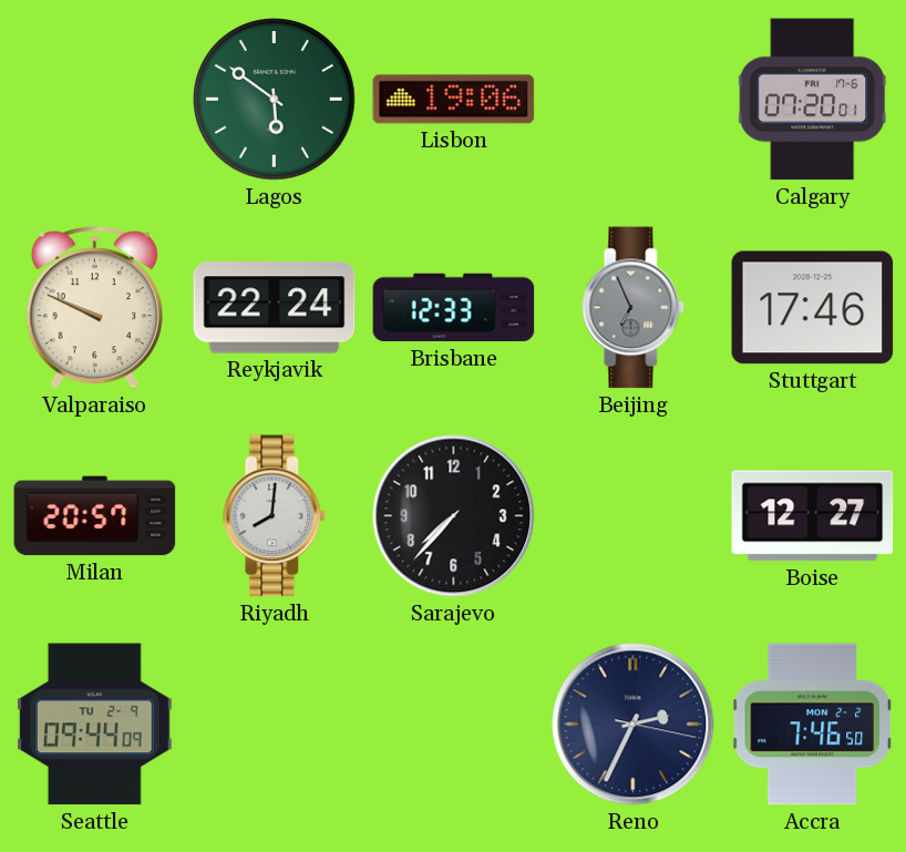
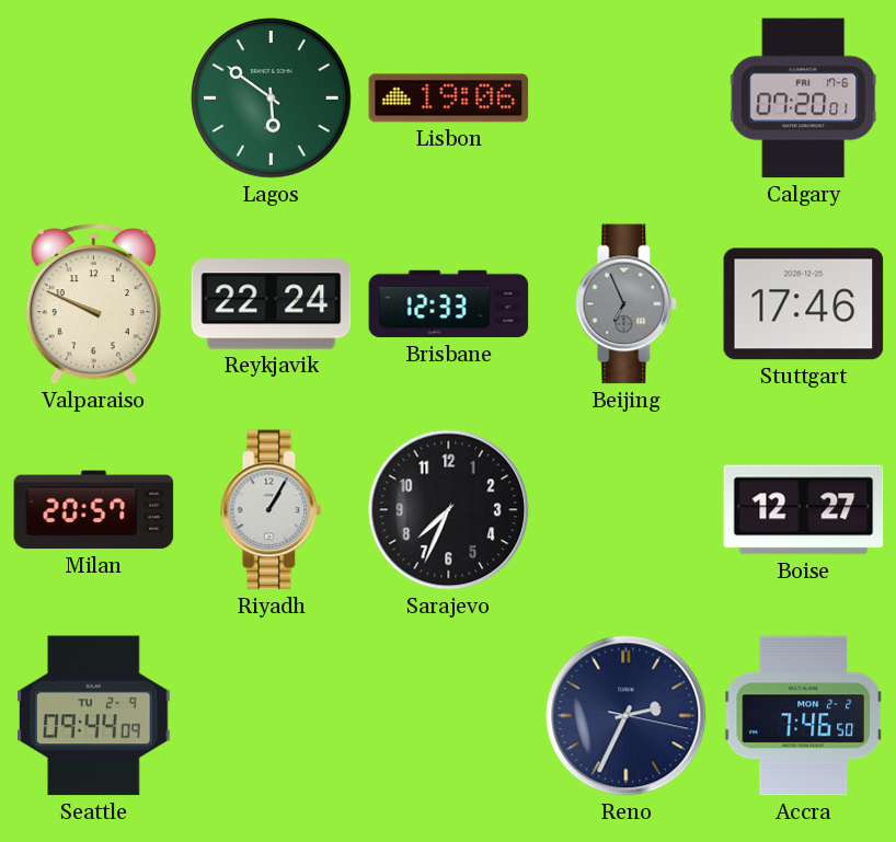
Riyadh: 8:01 -> 1:05
Sarajevo: 7:37 -> 7:34
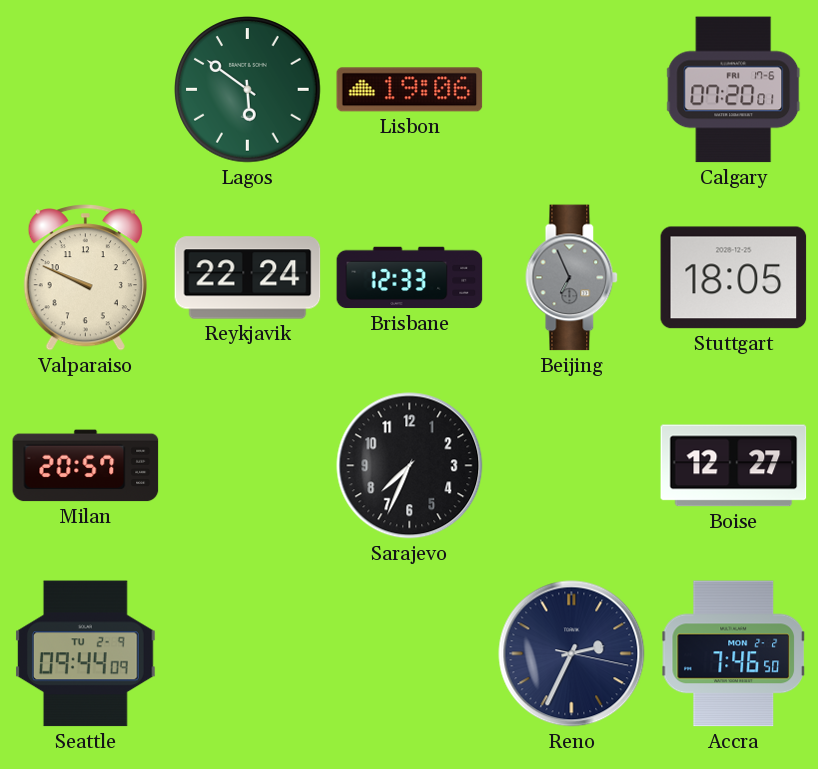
Stuttgart: 17:46 -> 18:05
Riyadh: 1:05 -> none
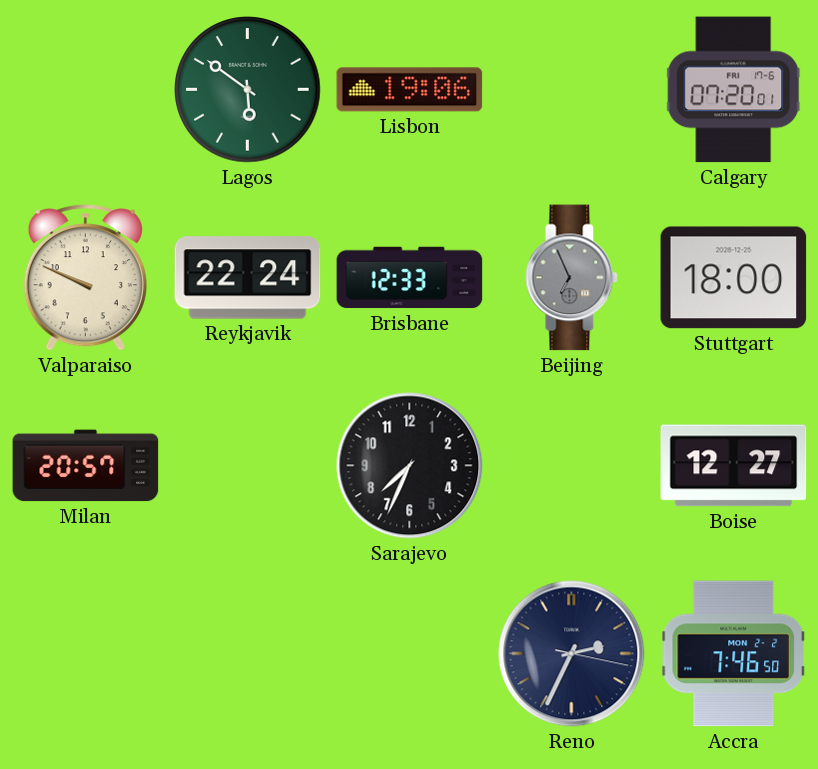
Stuttgart: 18:05 -> 18:00
Seattle: 09:44 -> none
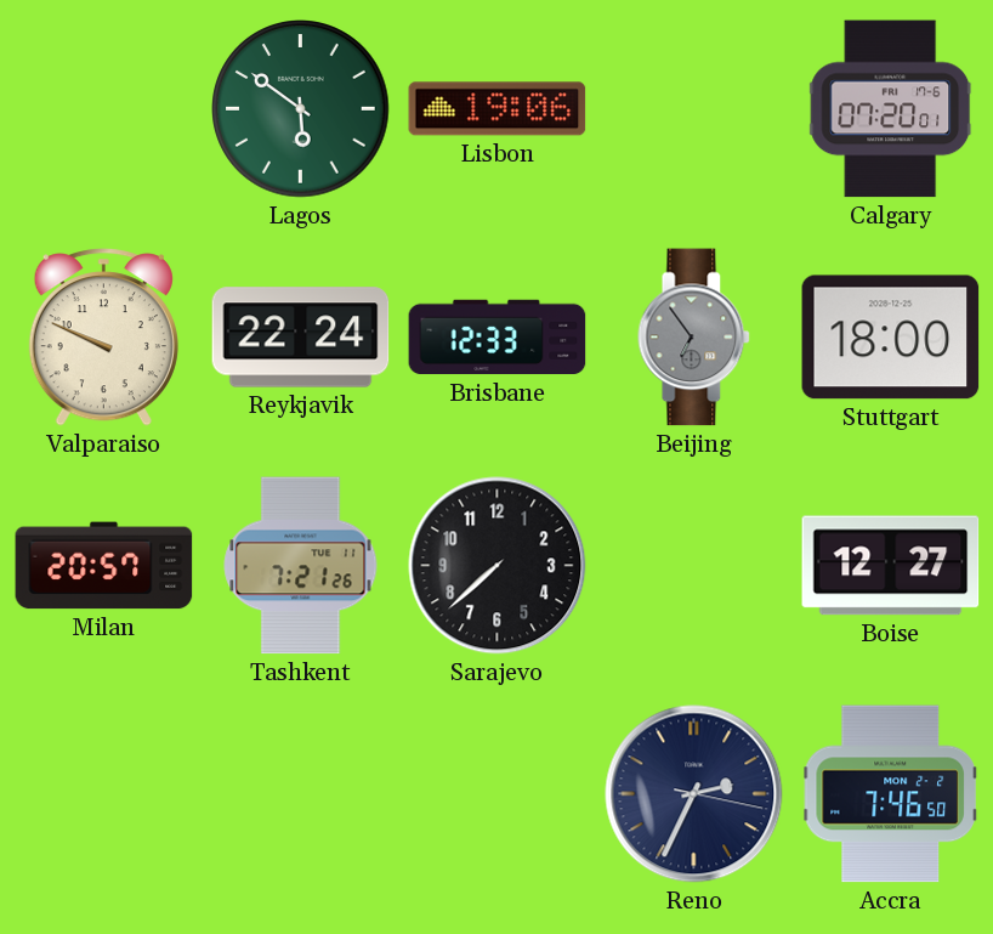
Beijing: 6:56 -> 6:54
Tashkent: none -> 7:21
Sarajevo: 7:34 -> 7:38
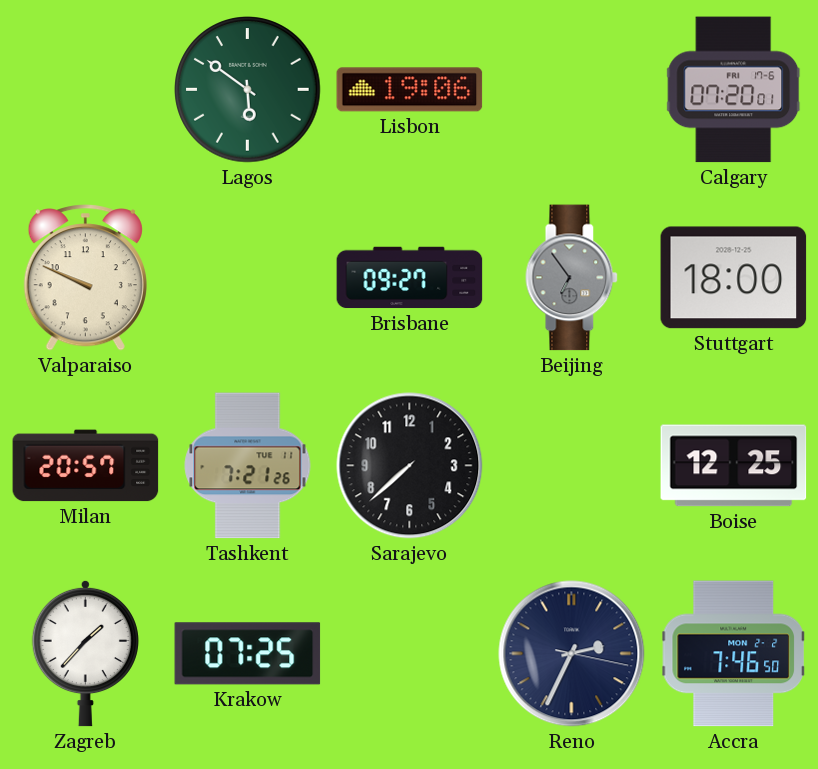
Reykjavik: 22:24 -> none
Brisbane: 12:33 -> 09:27
Boise: 12:27 -> 12:25
Zagreb: none -> 1:37
Krakow: none -> 07:25
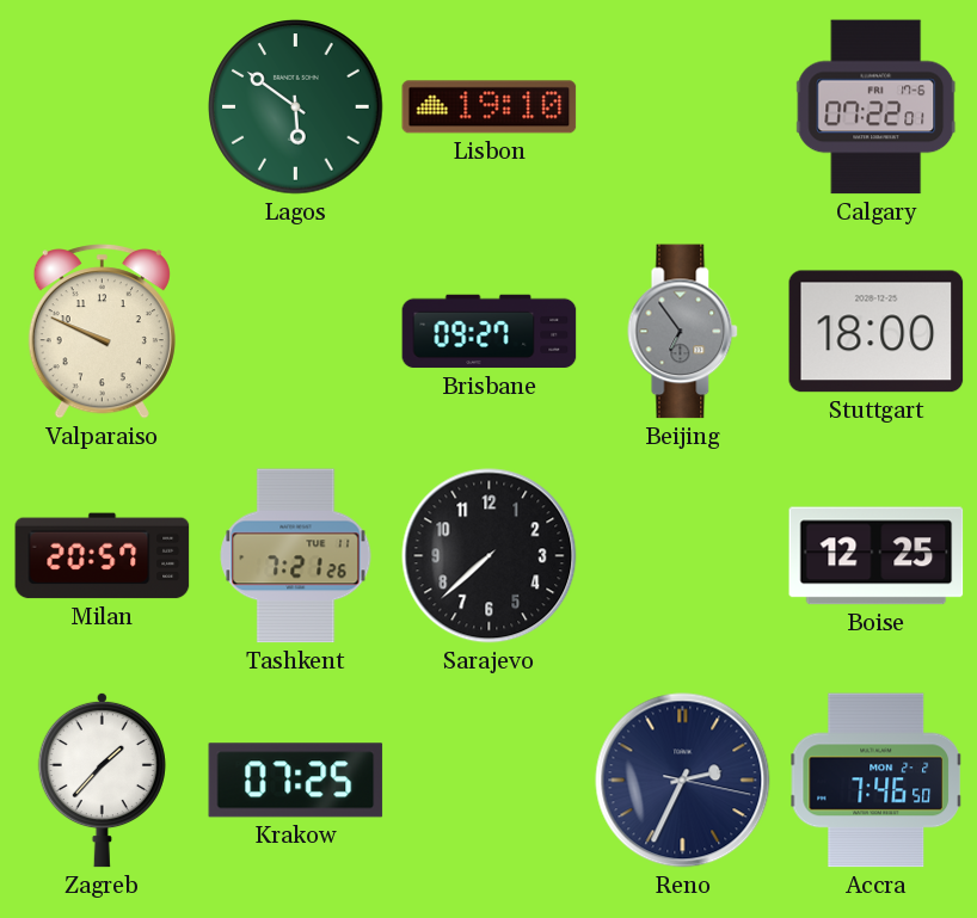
Lisbon: 19:06 -> 19:10
Calgary: 07:20 -> 07:22
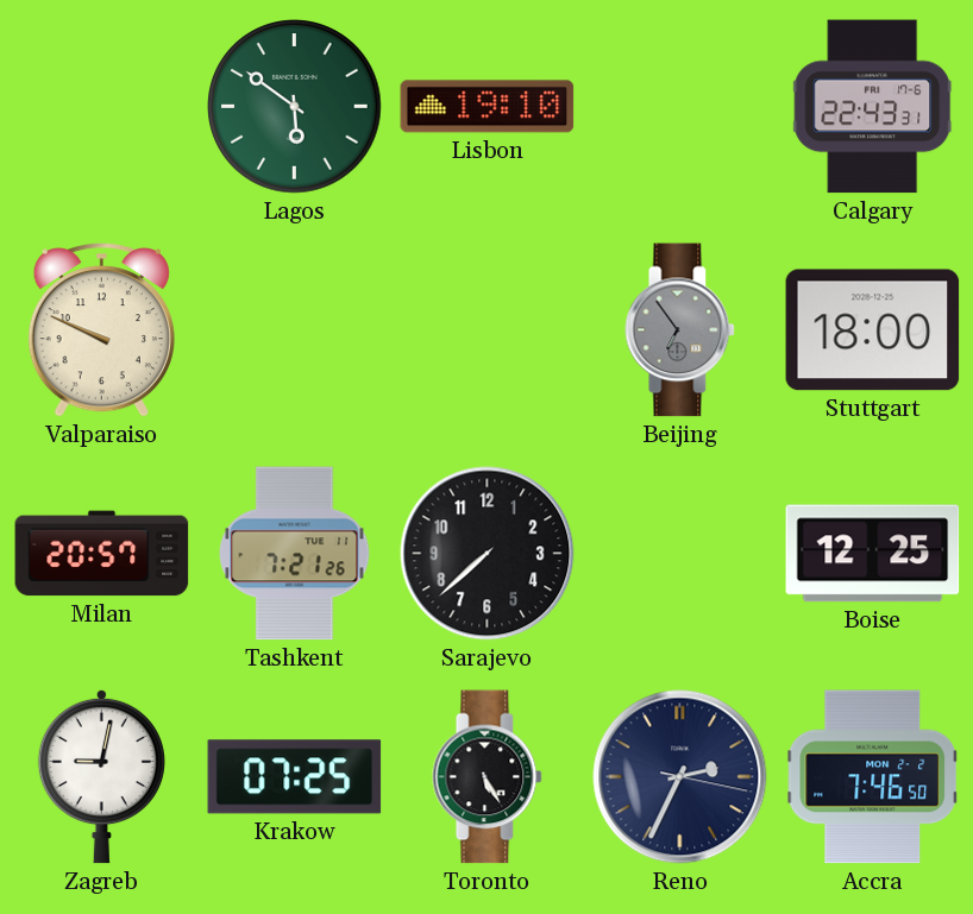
Calgary: 07:22 -> 22:43
Brisbane: 09:27 -> none
Zagreb: 1:37 -> 9:02
Toronto: none -> 5:25
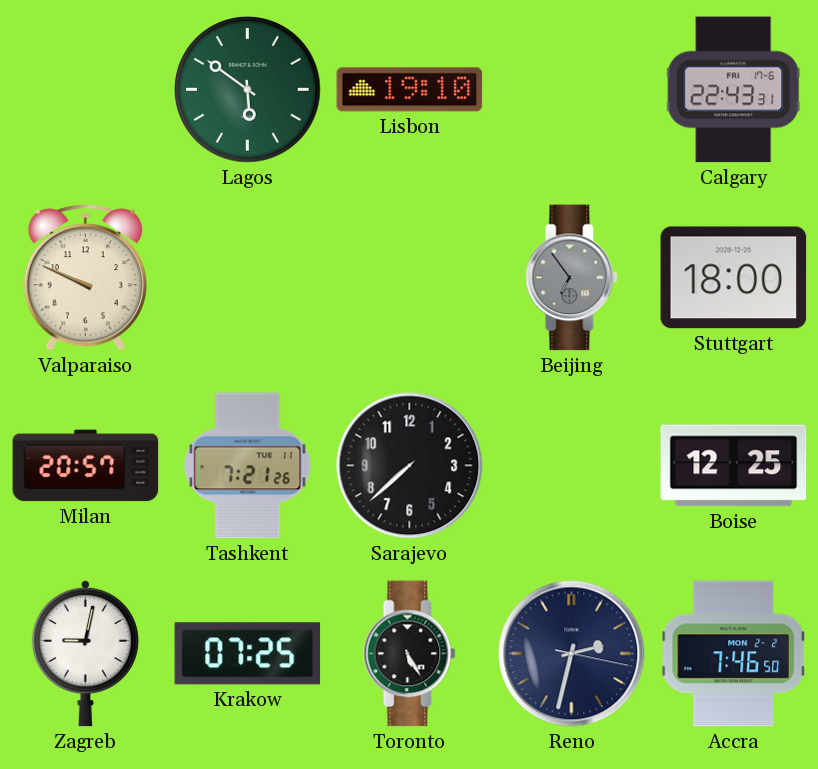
Reno: 2:34 -> 2:32
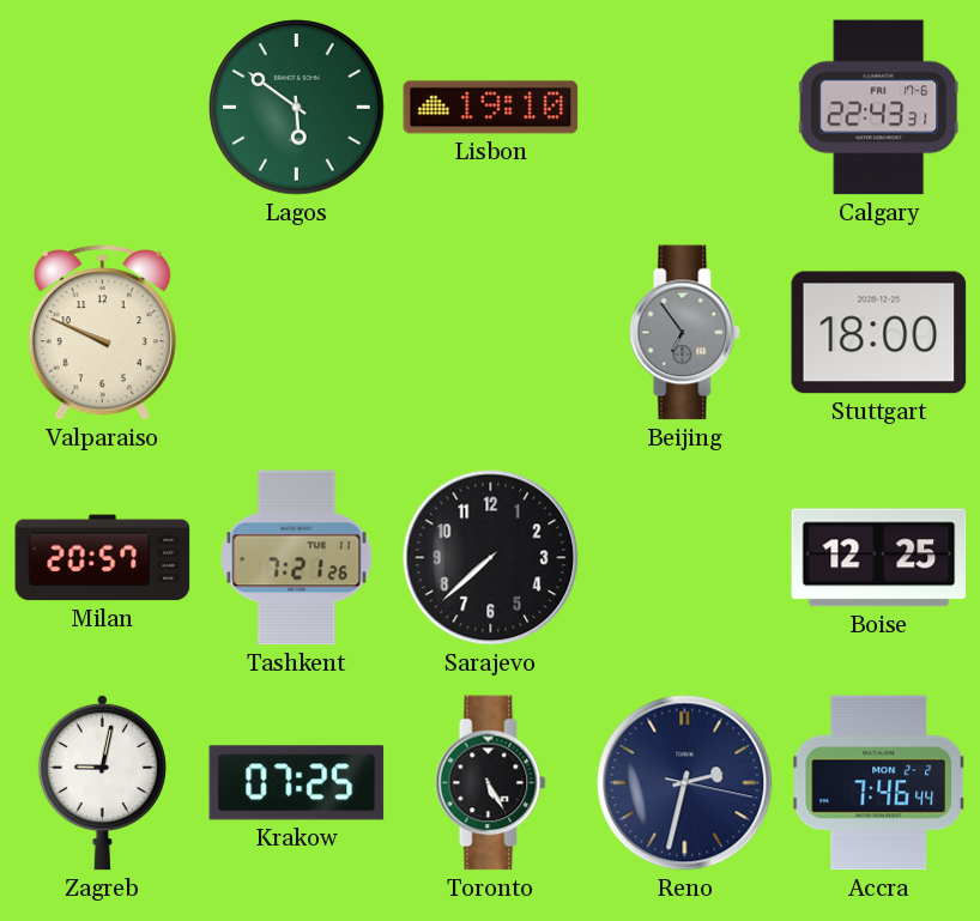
Accra: 7:46:50 -> 7:46:44
